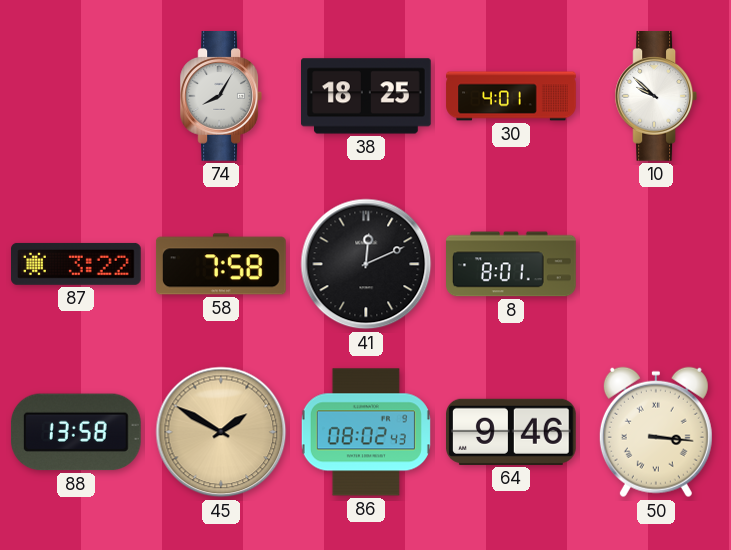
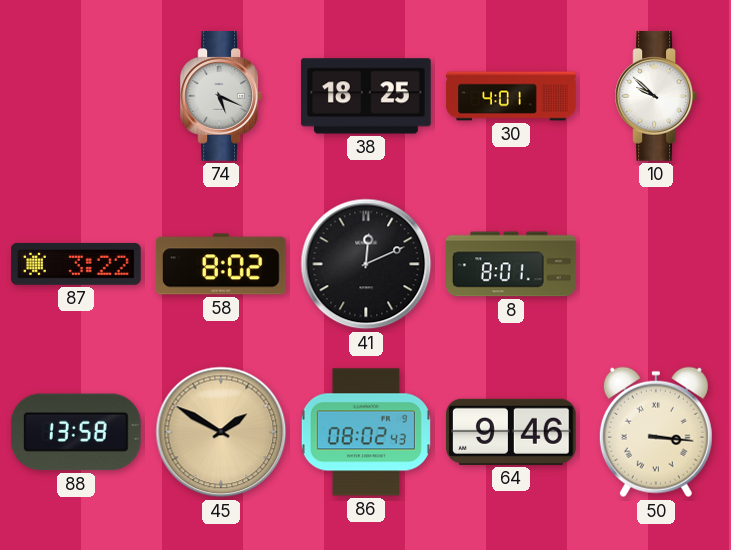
74: 8:05 -> 5:19
58: 7:58 -> 8:02
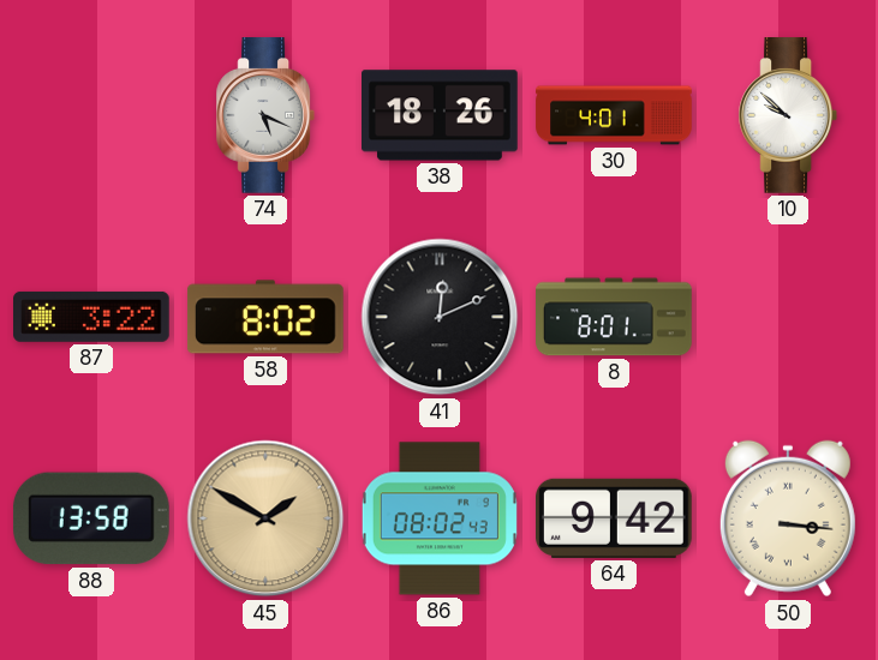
38: 18:25 -> 18:26
64: 9:46 -> 9:42
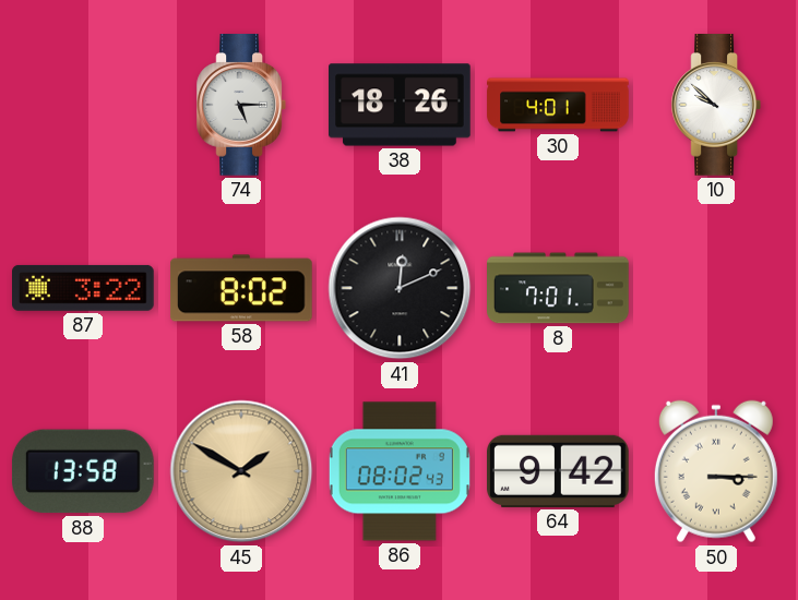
74: 5:19 -> 5:15
8: 8:01 -> 7:01
50: 3:16 -> 3:15
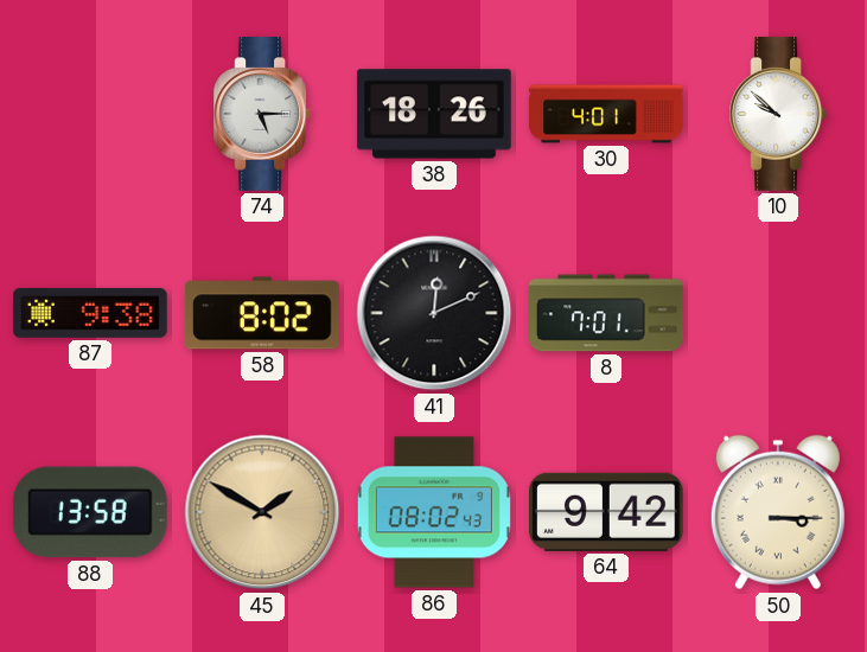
87: 3:22 -> 9:38
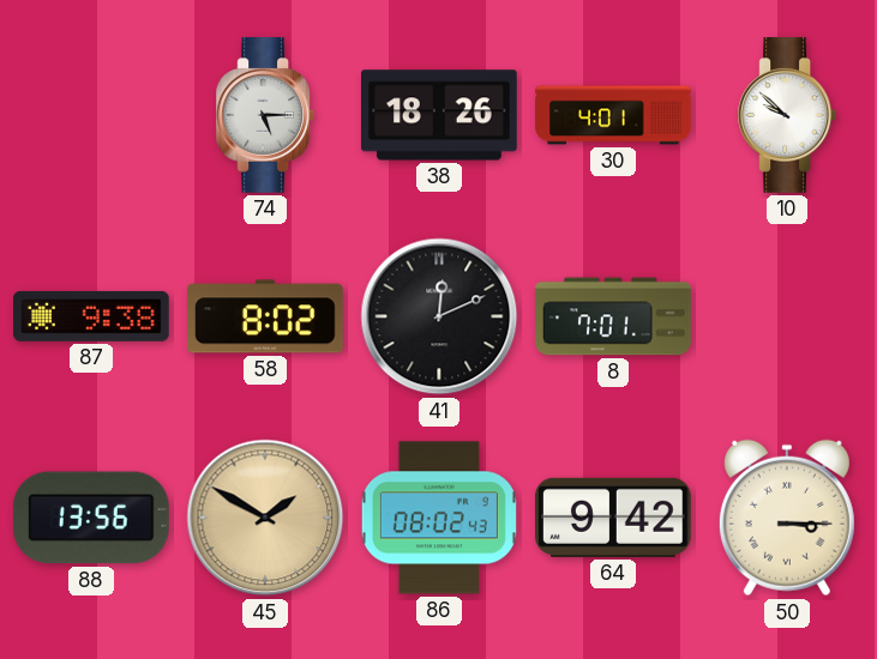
88: 13:58 -> 13:56
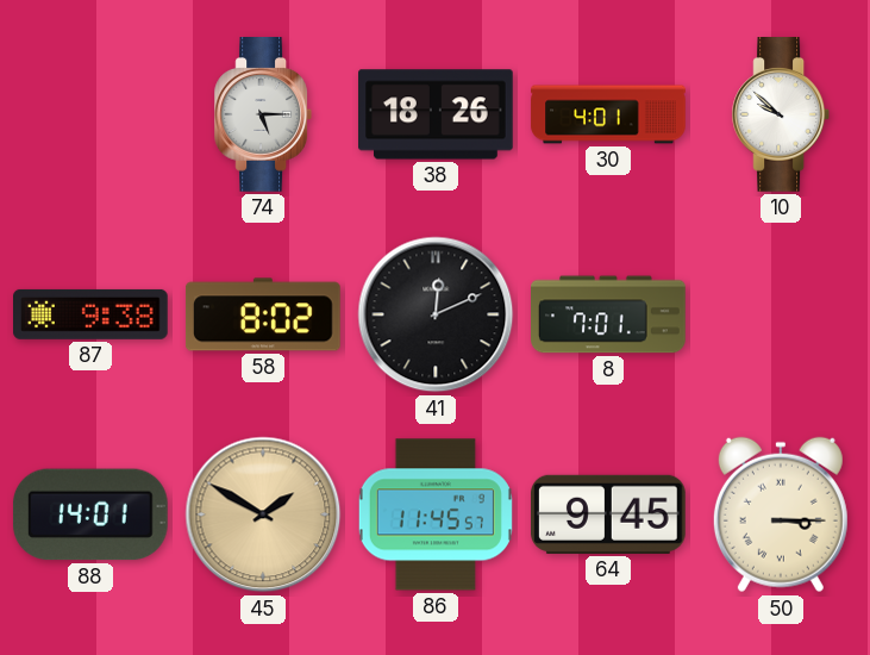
88: 13:56 -> 14:01
86: 08:02 -> 11:45
64: 9:42 -> 9:45
